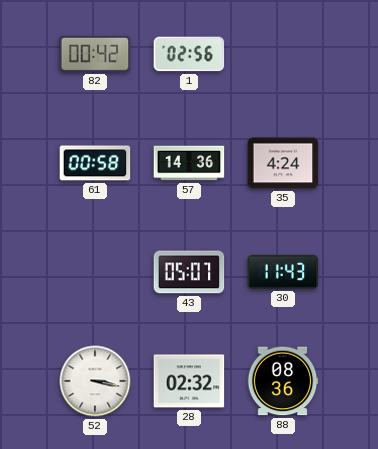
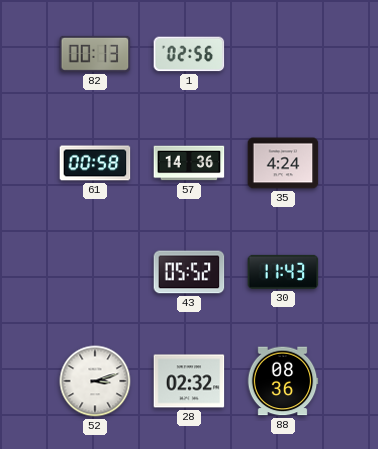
82: 00:42 -> 00:13
43: 05:07 -> 05:52
52: 3:17 -> 3:12
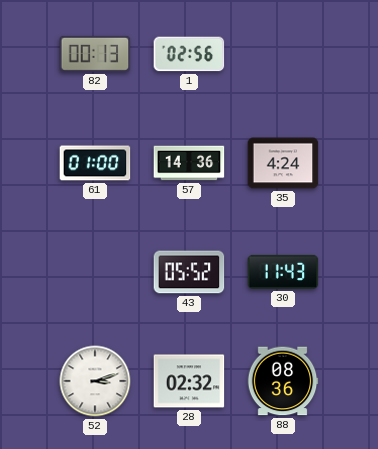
61: 00:58 -> 01:00
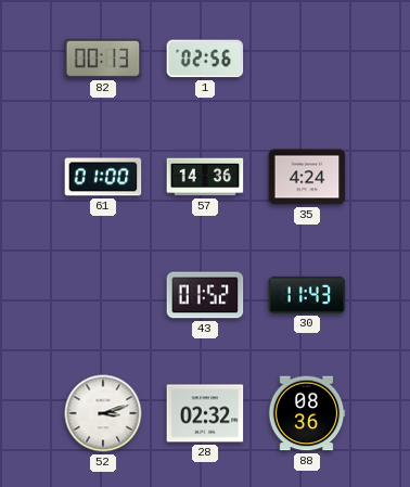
43: 05:52 -> 01:52
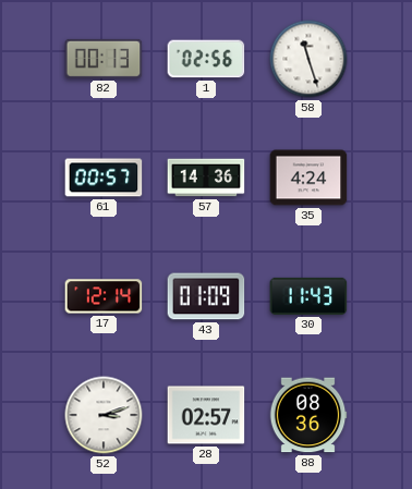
58: none -> 11:27
61: 01:00 -> 00:57
17: none -> 12:14
43: 01:52 -> 01:09
28: 02:32 -> 02:57
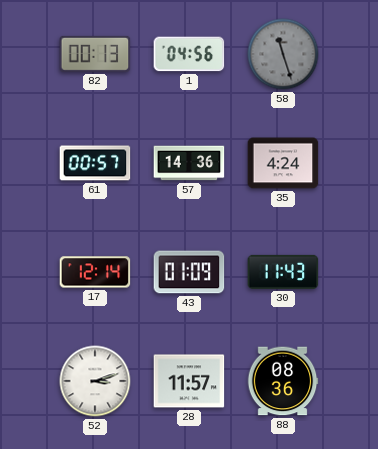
1: 02:56 -> 04:56
58 dial: white -> grey
28: 02:57 -> 11:57
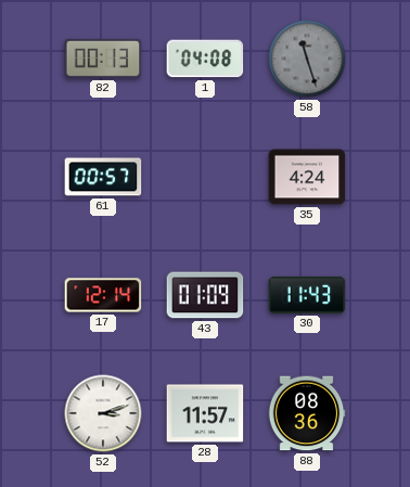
1: 04:56 -> 04:08
57: 14:36 -> none
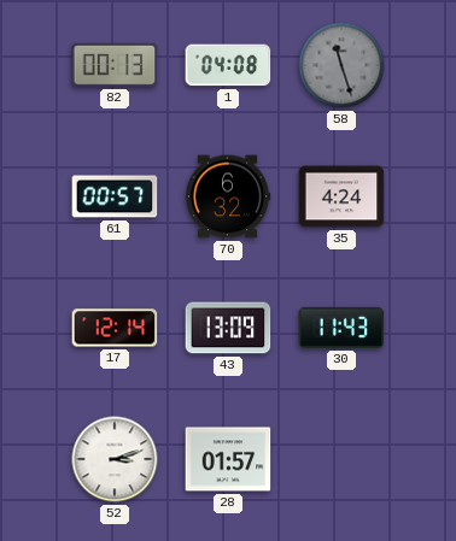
70: none -> 6:32
43: 01:09 -> 13:09
28: 11:57 -> 01:57
88: 08:36 -> none
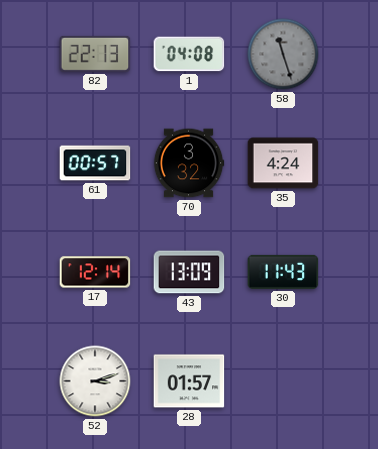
82: 00:13 -> 22:13
70: 6:32 -> 3:32
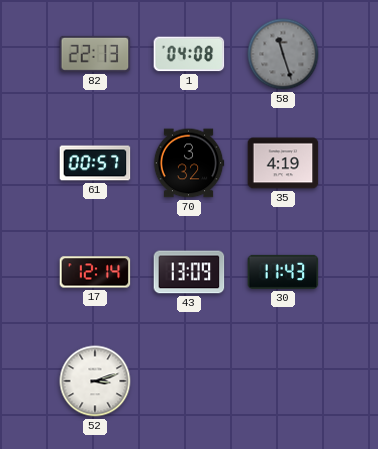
35: 4:24 -> 4:19
28: 01:57 -> none
